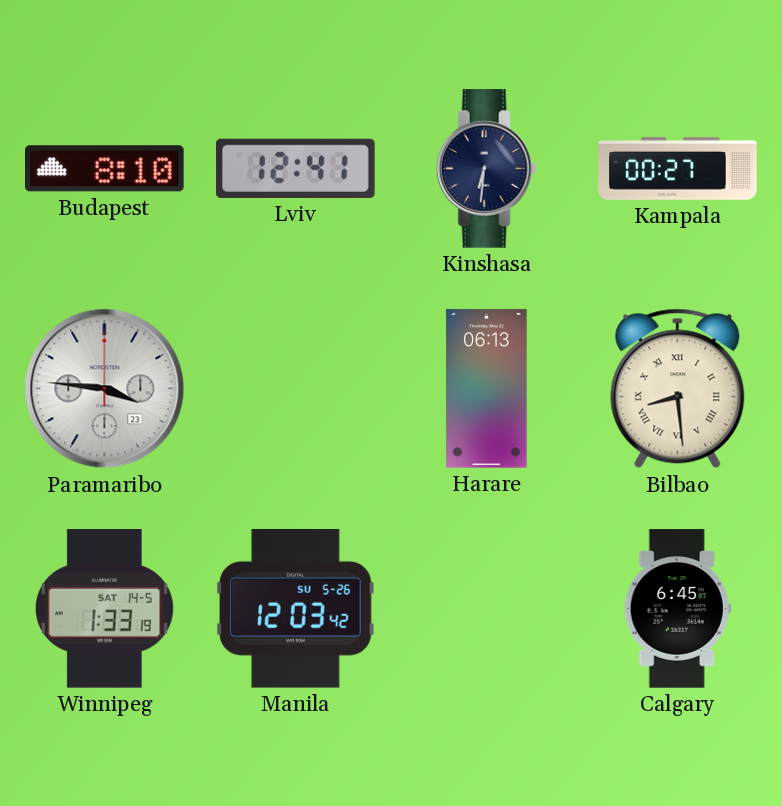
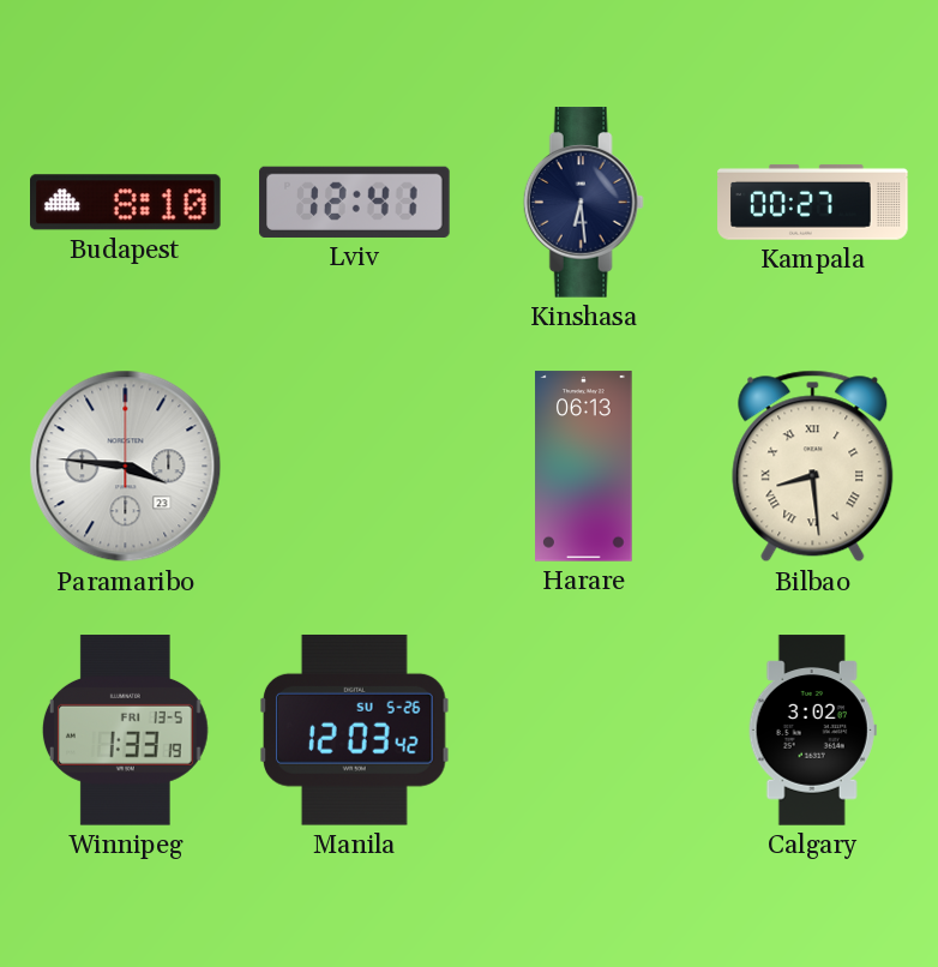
Kinshasa: 6:31 -> 6:29
Winnipeg date: SAT 14-5 -> FRI 13-5
Calgary: 6:45 -> 3:02
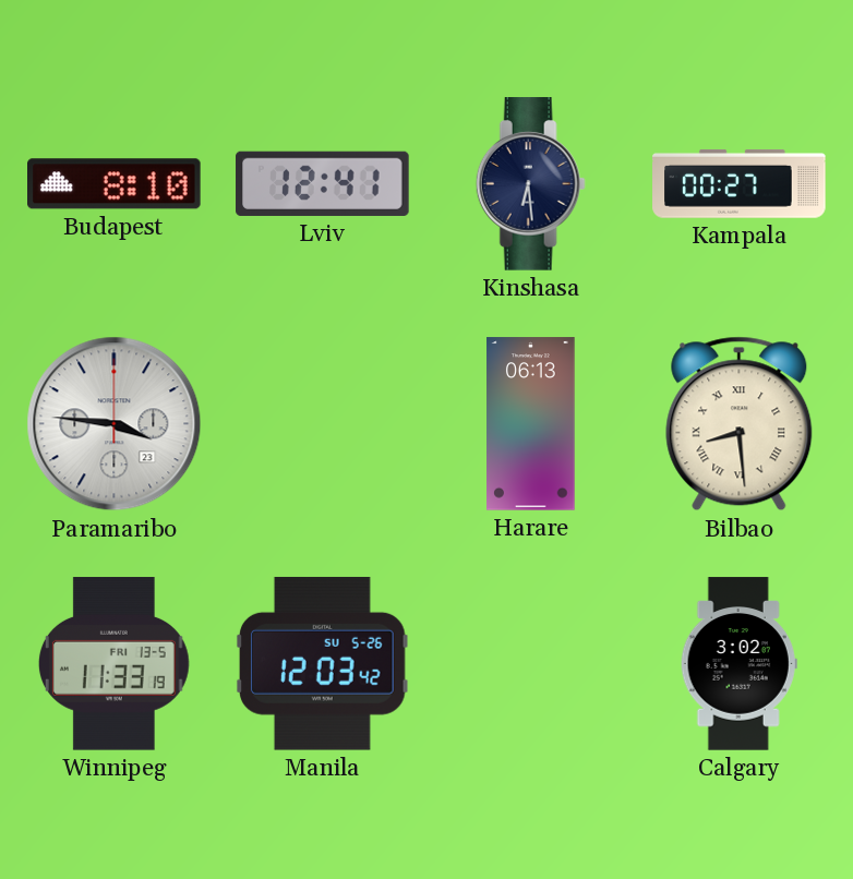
Winnipeg: 1:33 -> 11:33
